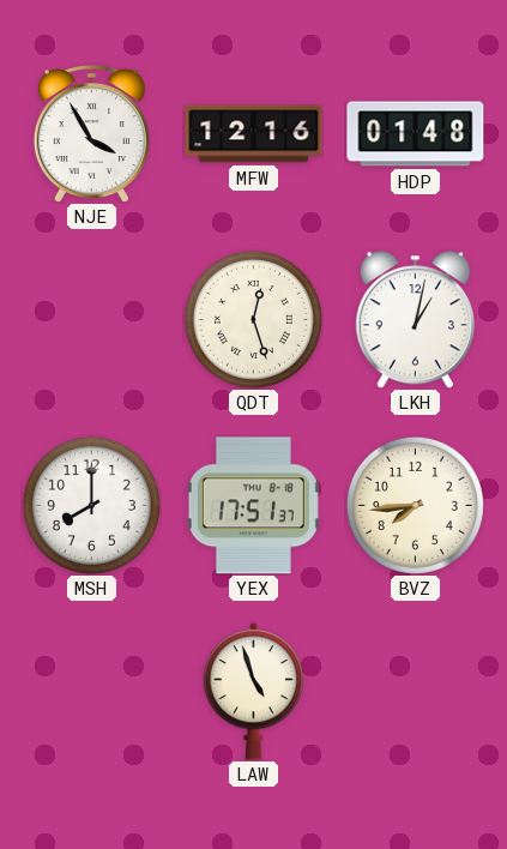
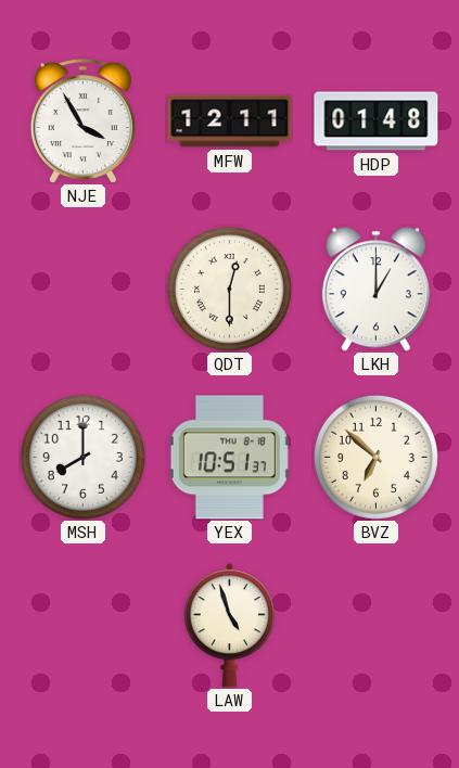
MFW: 12:16 -> 12:11
QDT: 12:27 -> 12:30
LKH: 1:02 -> 1:00
YEX: 17:51 -> 10:51
BVZ: 7:44 -> 6:52
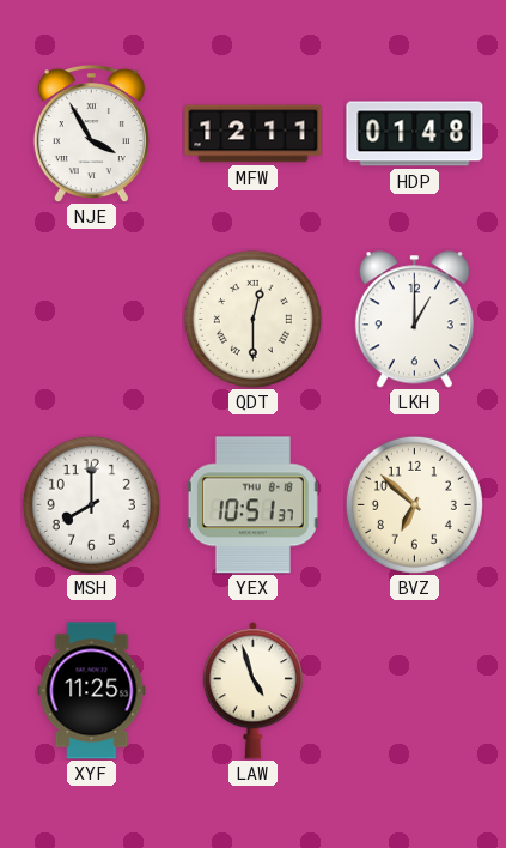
XYF: none -> 11:25
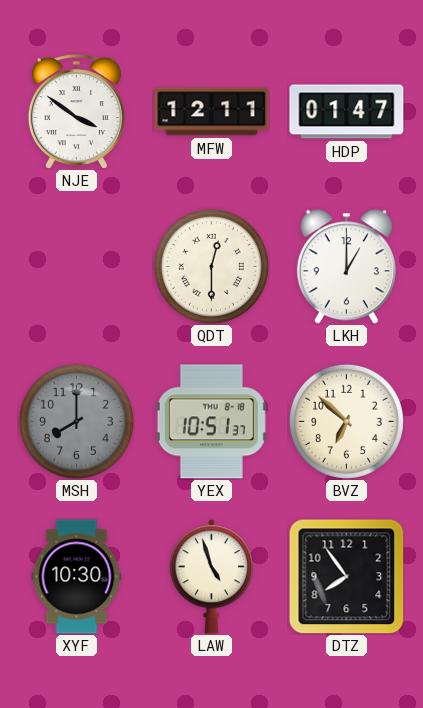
NJE: 3:55 -> 3:51
HDP: 01:48 -> 01:47
MSH dial: white -> grey
XYF: 11:25 -> 10:30
DTZ: none -> 7:54
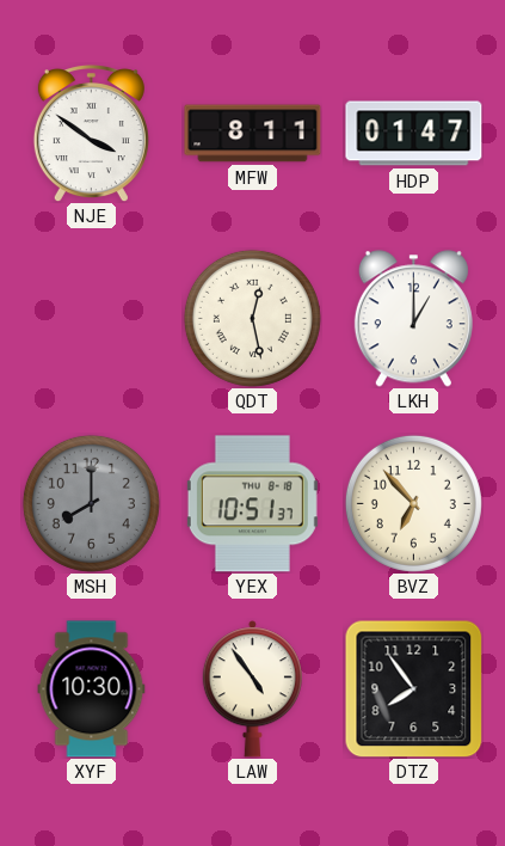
MFW: 12:11 -> 8:11
QDT: 12:30 -> 12:28
BVZ: 6:52 -> 6:53
LAW: 4:57 -> 4:54
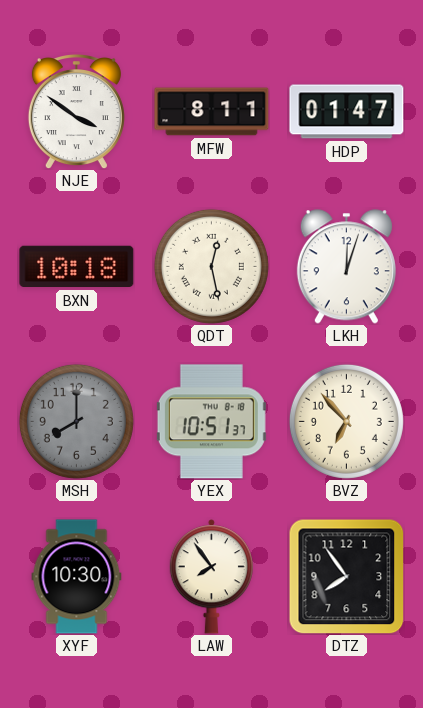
BXN: none -> 10:18
LKH: 1:00 -> 12:03
LAW: 4:54 -> 7:54
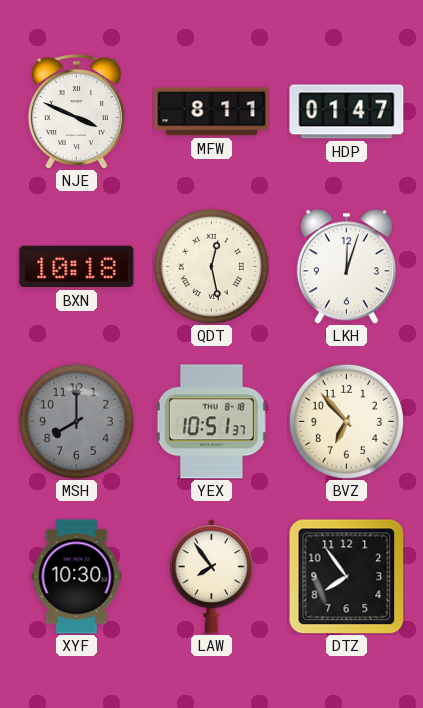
NJE: 3:51 -> 3:49
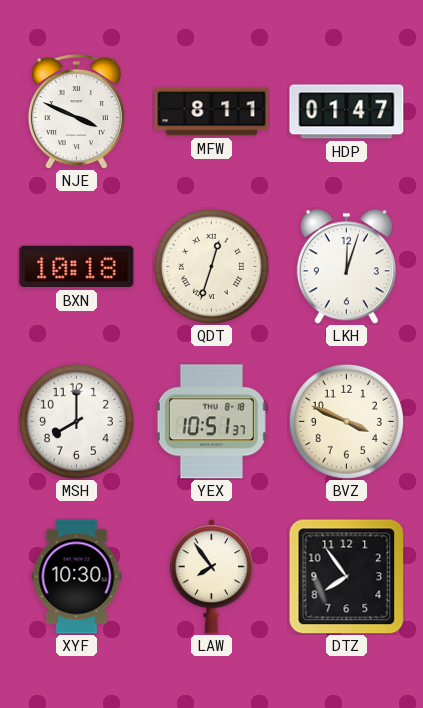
QDT: 12:28 -> 12:33
MSH dial: grey -> white
BVZ: 6:53 -> 3:49
